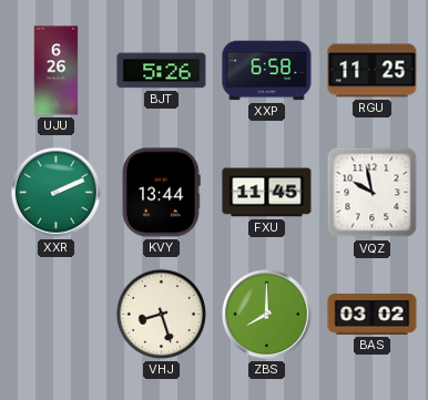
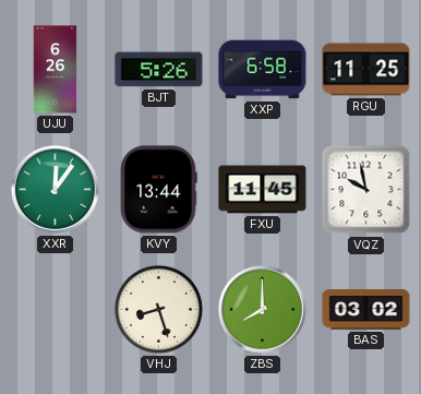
XXR: 2:11 -> 12:06
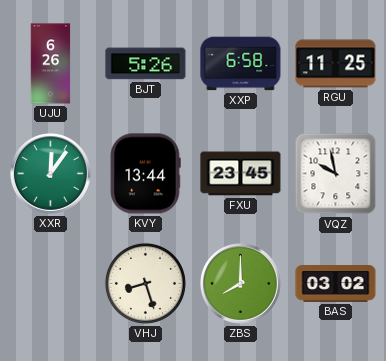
FXU: 11:45 -> 23:45
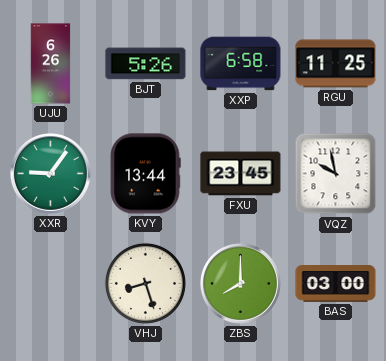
XXR: 12:06 -> 9:06
BAS: 03:02 -> 03:00
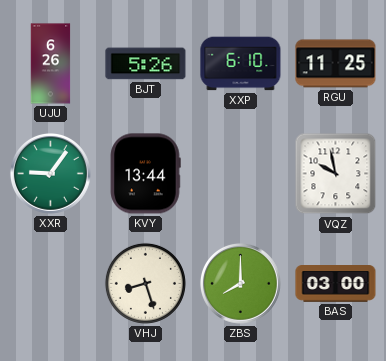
XXP: 6:58 -> 6:10
FXU: 23:45 -> none
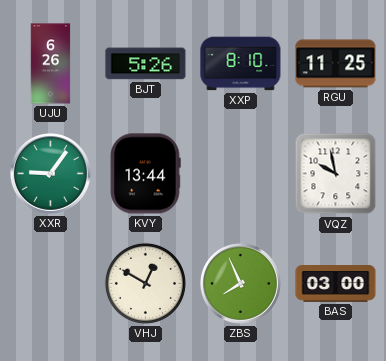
XXP: 6:10 -> 8:10
VHJ: 8:27 -> 12:50
ZBS: 8:00 -> 7:56
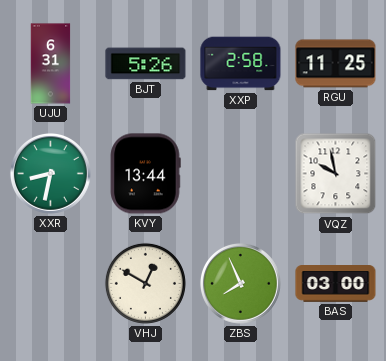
UJU: 6:26 -> 6:31
XXP: 8:10 -> 2:58
XXR: 9:06 -> 8:32
